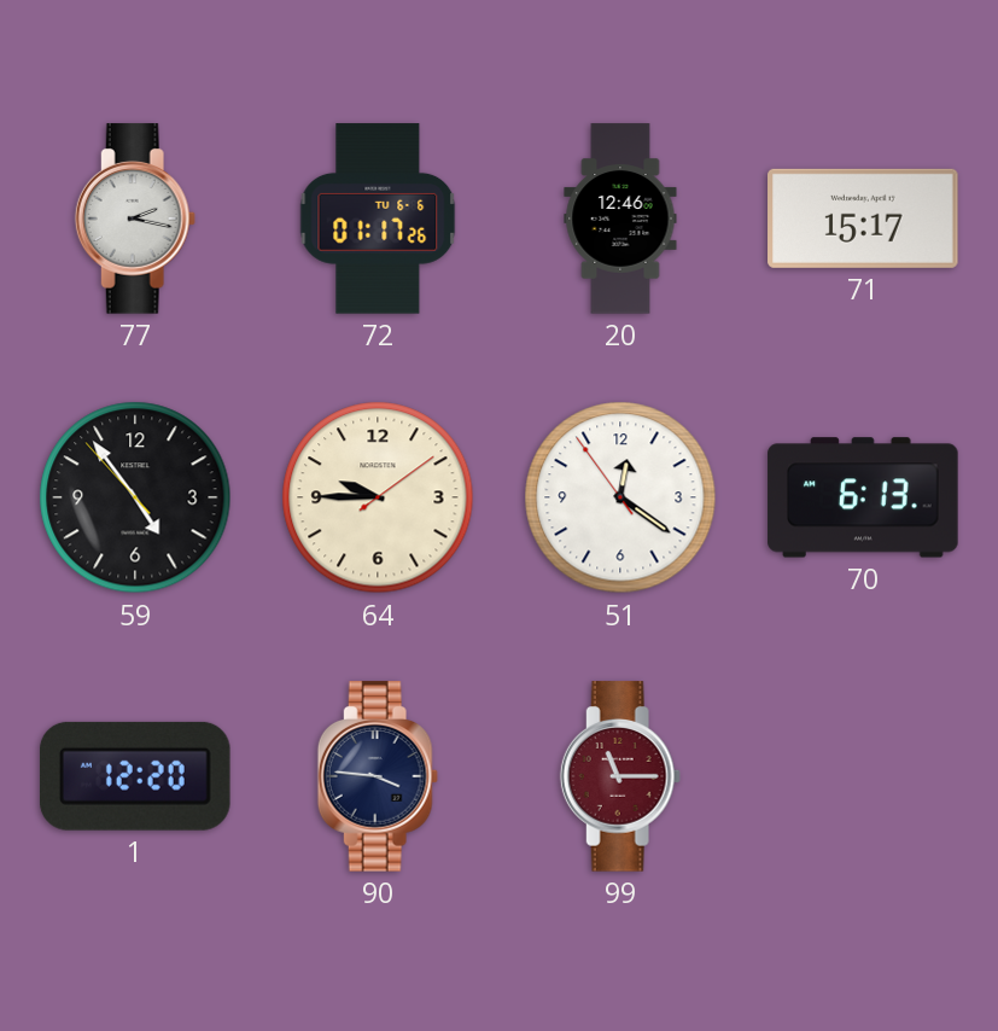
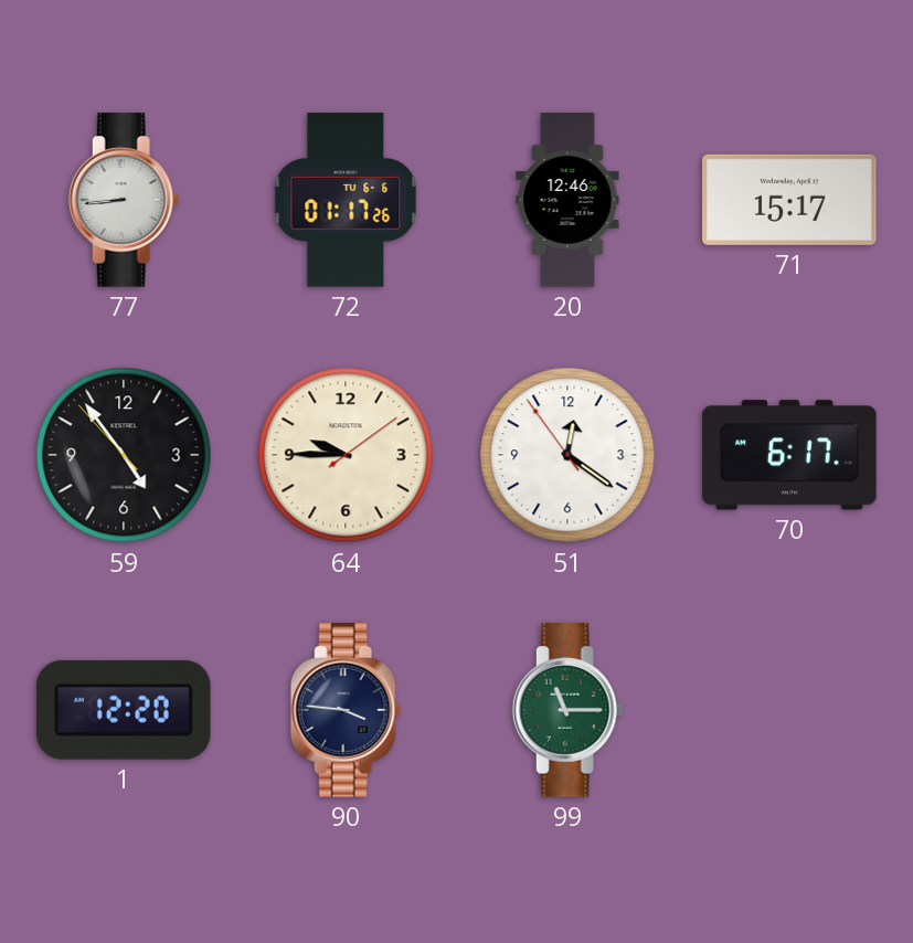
77: 2:17 -> 8:44
70: 6:13 -> 6:17
99 dial: burgundy -> green
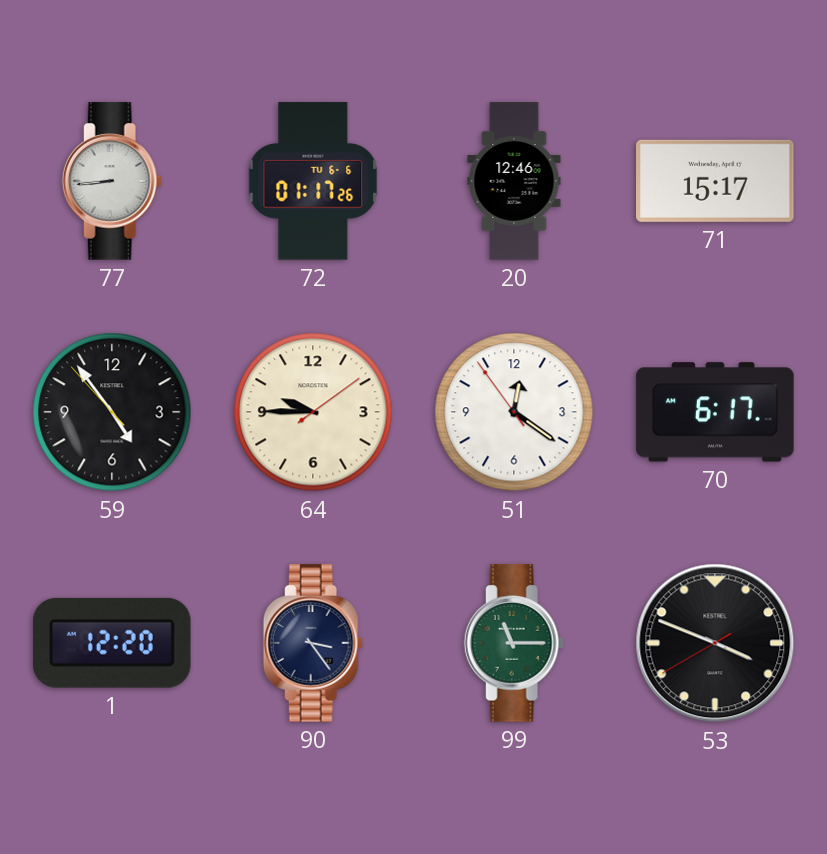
90: 3:46 -> 3:24
53: none -> 3:48
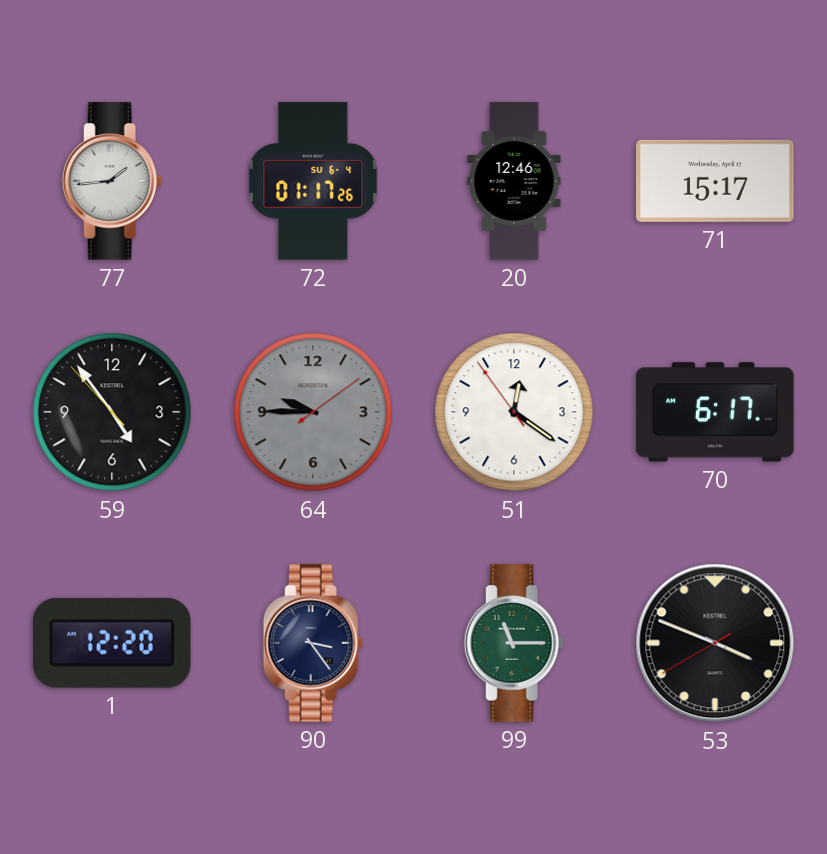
77: 8:44 -> 1:44
72 date: TU 6-6 -> SU 6-4
64 dial: cream -> grey
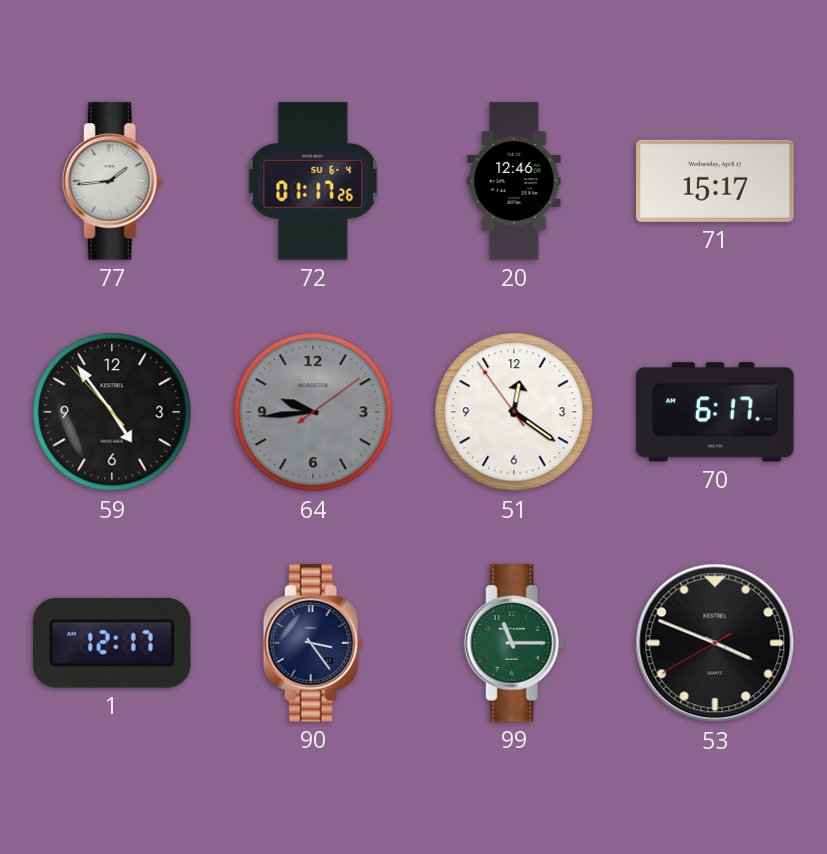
64: 9:45 -> 9:44
1: 12:20 -> 12:17
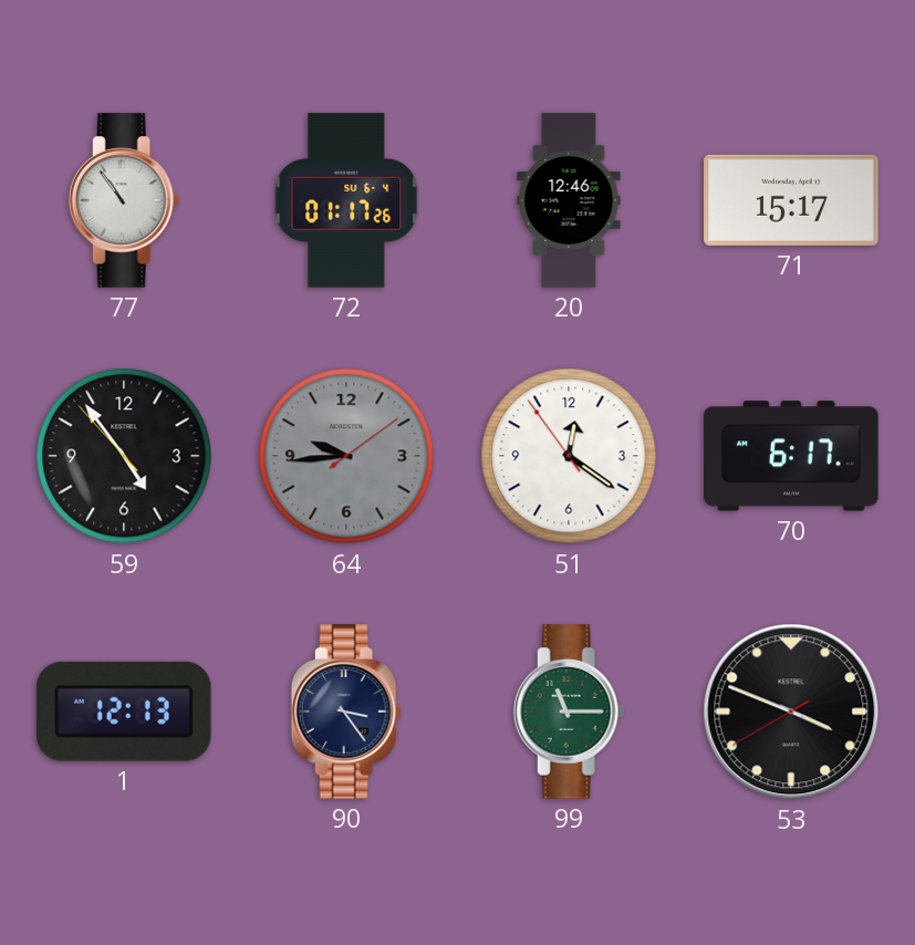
77: 1:44 -> 10:54
1: 12:17 -> 12:13
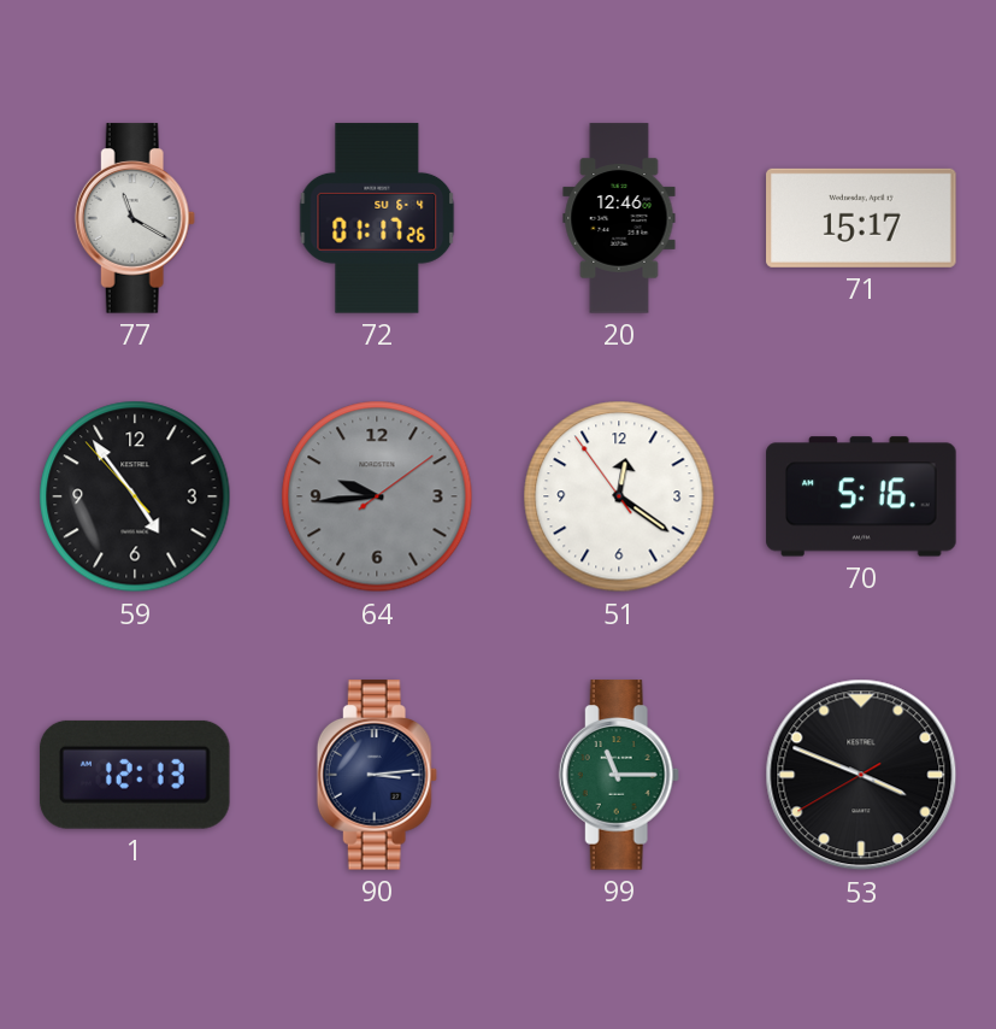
77: 10:54 -> 11:20
70: 6:17 -> 5:16
90: 3:24 -> 3:14
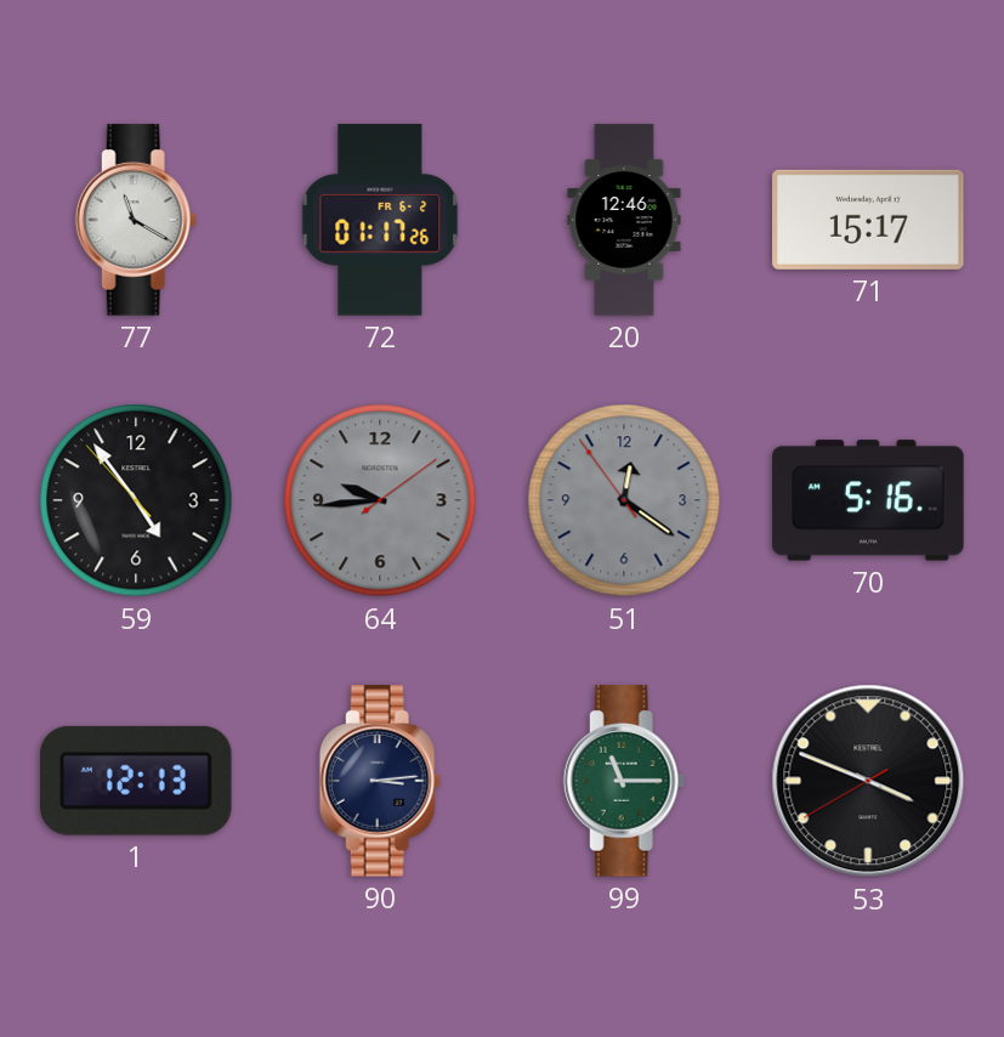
72 date: SU 6-4 -> FR 6-2
51 dial: white -> grey
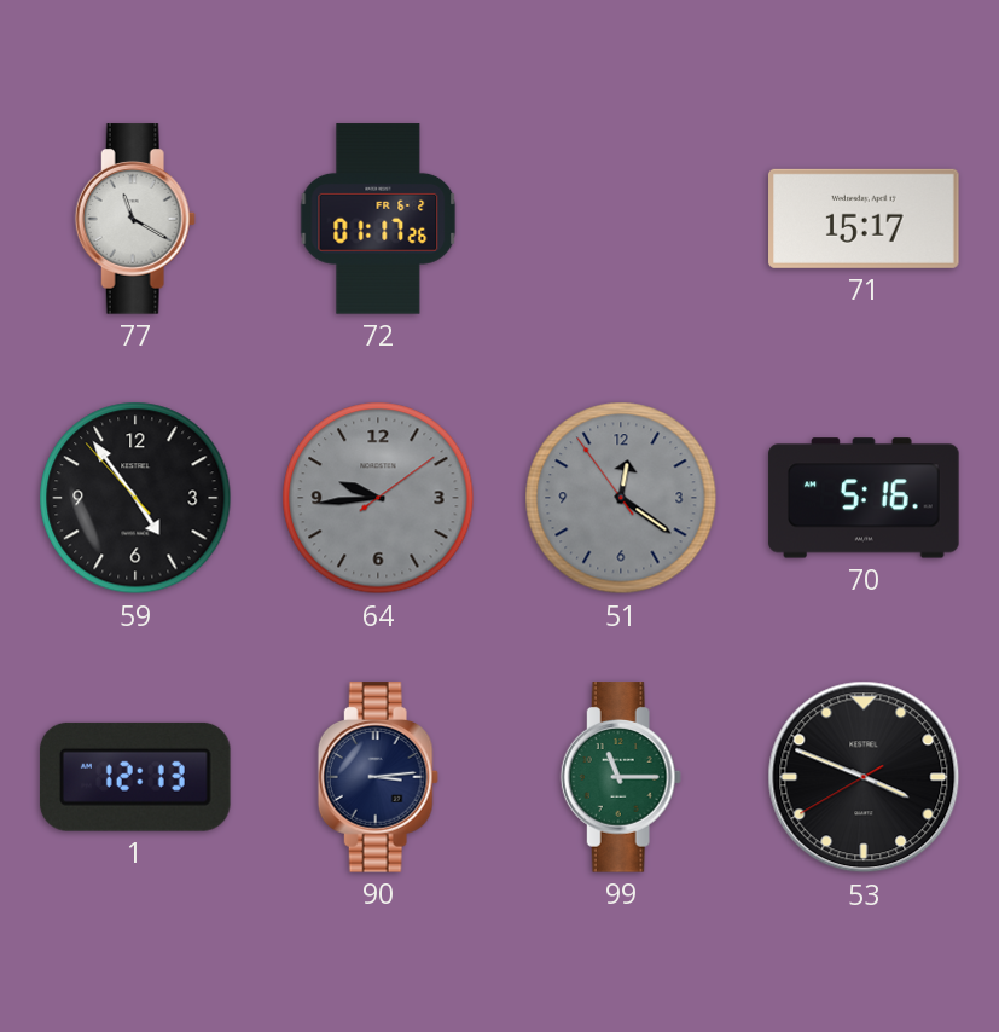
20: 12:46 -> none
